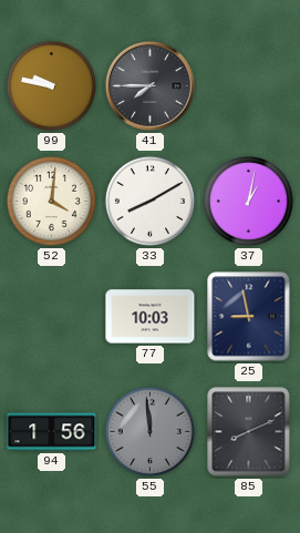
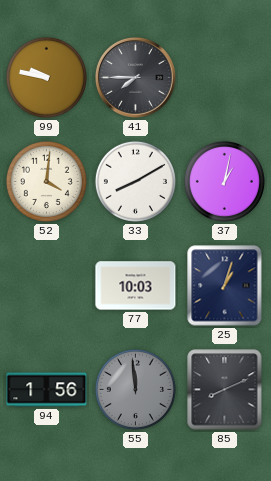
25: 8:58 -> 1:03
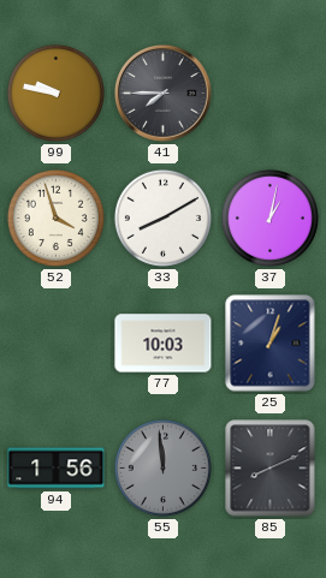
52: 4:01 -> 3:57
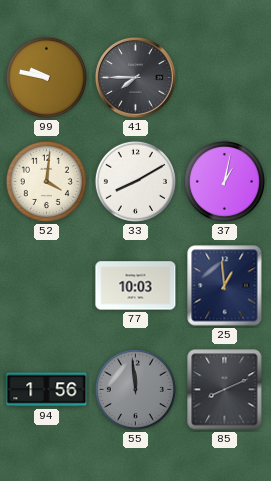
52: 3:57 -> 4:01
25: 1:03 -> 12:59
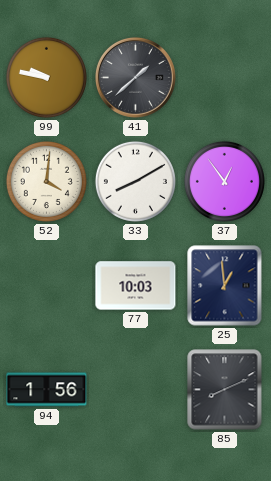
41: 7:45 -> 1:38
37: 1:02 -> 12:54
55: 11:59 -> none
